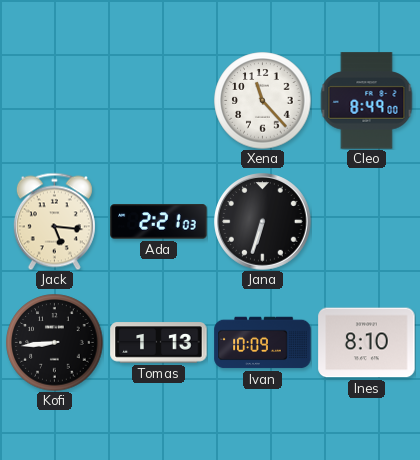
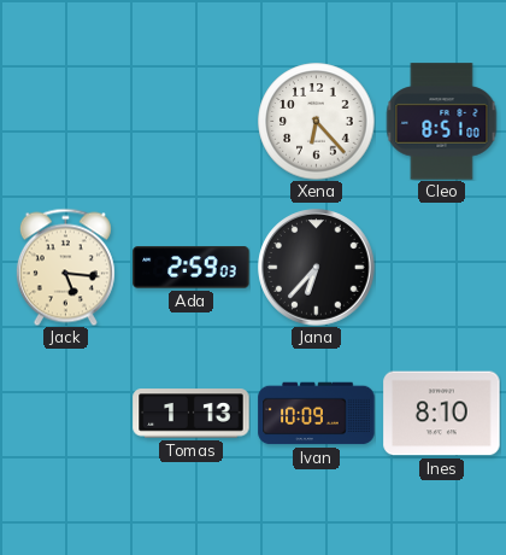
Xena: 11:23 -> 6:23
Cleo: 8:49 -> 8:51
Ada: 2:21 -> 2:59
Jana: 6:33 -> 6:37
Kofi: 8:44 -> none
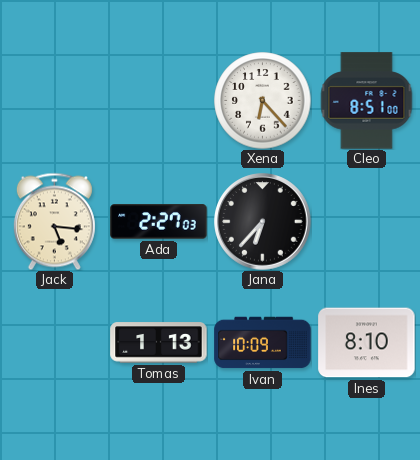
Ada: 2:59 -> 2:27
